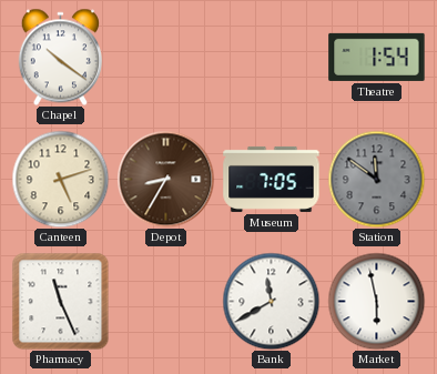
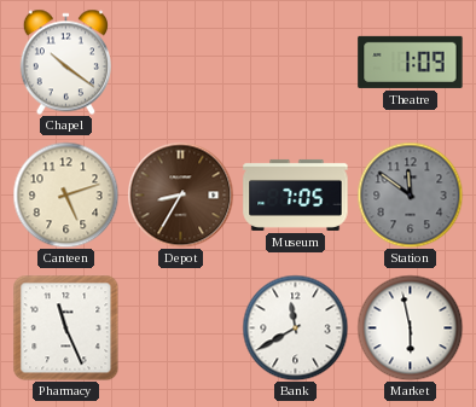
Theatre: 1:54 -> 1:09
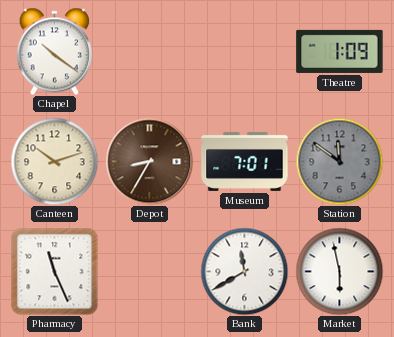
Canteen: 5:12 -> 10:12
Museum: 7:05 -> 7:01
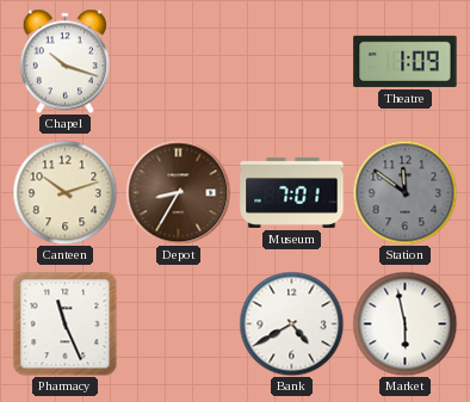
Chapel: 10:21 -> 10:18
Bank: 11:40 -> 4:40
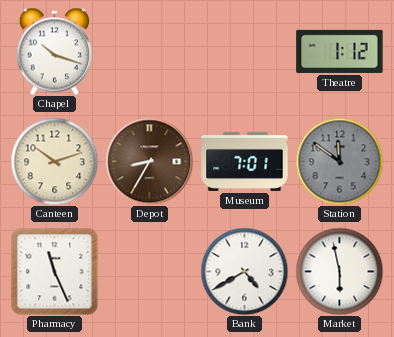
Theatre: 1:09 -> 1:12
